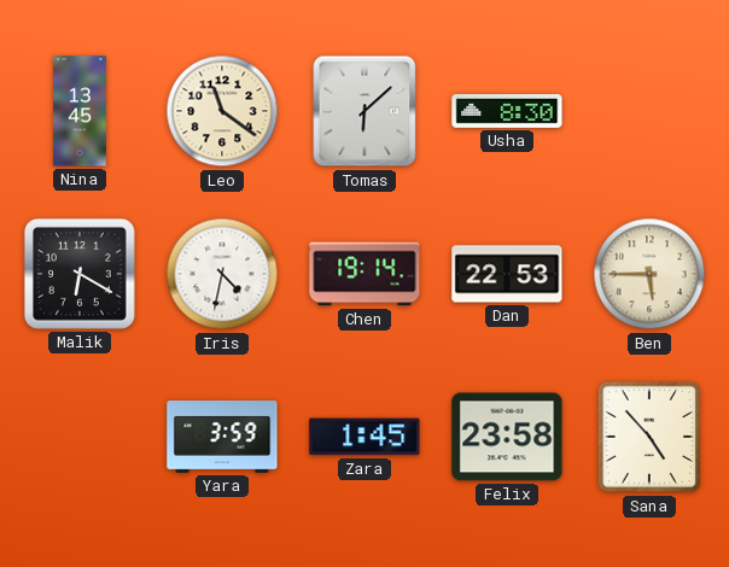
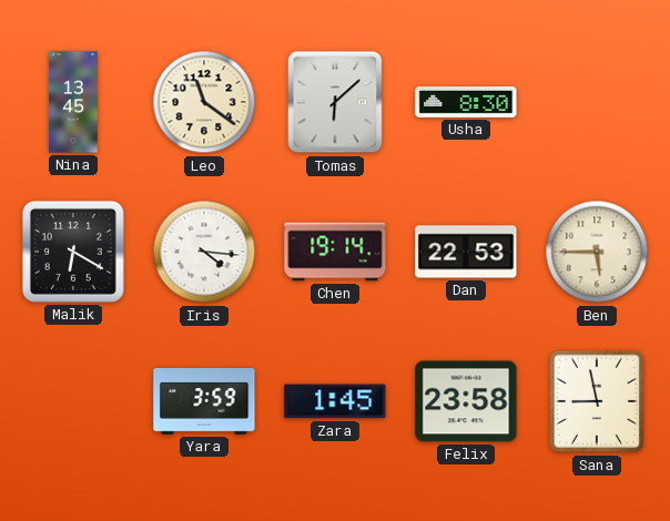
Iris: 4:32 -> 4:16
Sana: 4:53 -> 8:58
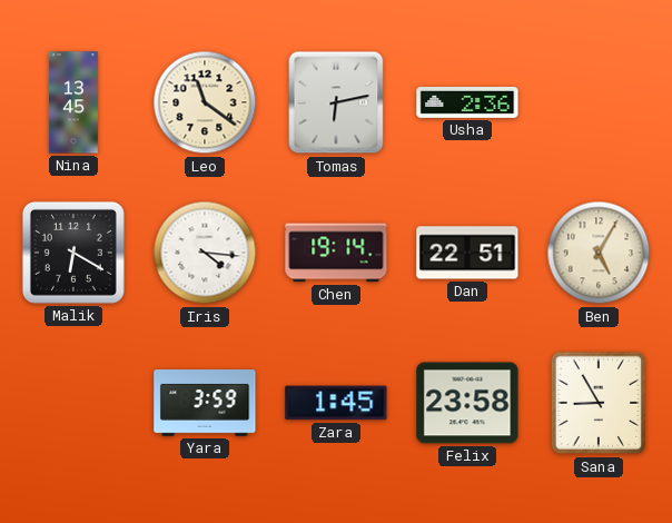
Tomas: 6:08 -> 6:13
Usha: 8:30 -> 2:36
Dan: 22:53 -> 22:51
Ben: 5:45 -> 5:05
Sana: 8:58 -> 8:55
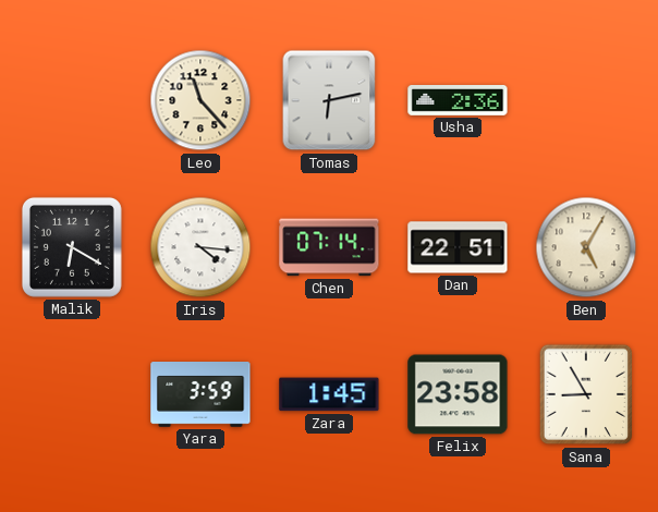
Nina: 13:45 -> none
Leo: 11:21 -> 11:23
Chen: 19:14 -> 07:14
